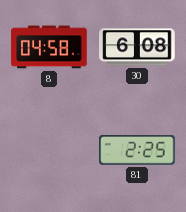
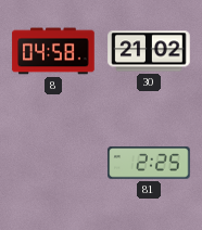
30: 6:08 -> 21:02
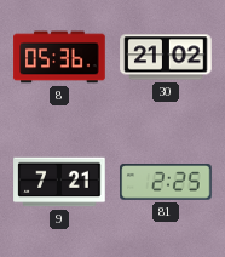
8: 04:58 -> 05:36
9: none -> 7:21
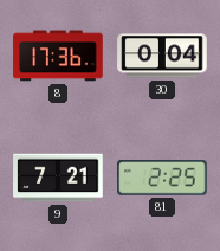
8: 05:36 -> 17:36
30: 21:02 -> 0:04
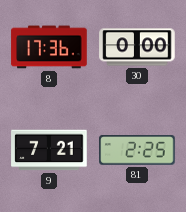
30: 0:04 -> 0:00
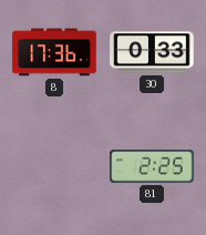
30: 0:00 -> 0:33
9: 7:21 -> none
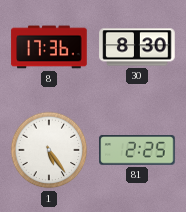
30: 0:33 -> 8:30
1: none -> 5:24
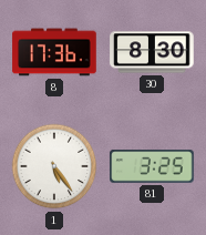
81: 2:25 -> 3:25
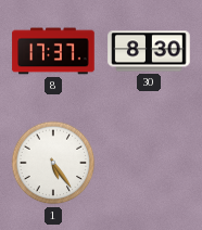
8: 17:36 -> 17:37
81: 3:25 -> none
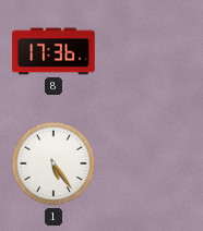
8: 17:37 -> 17:36
30: 8:30 -> none
